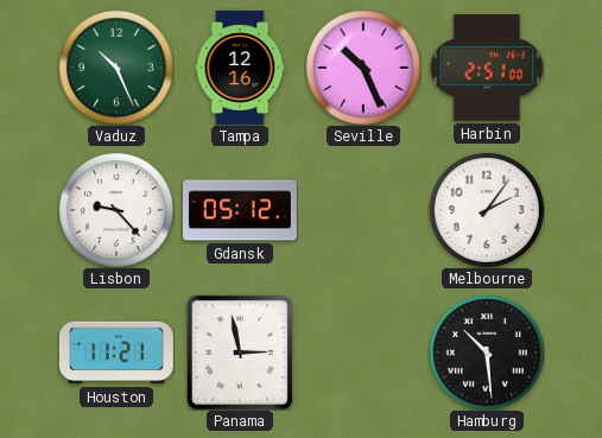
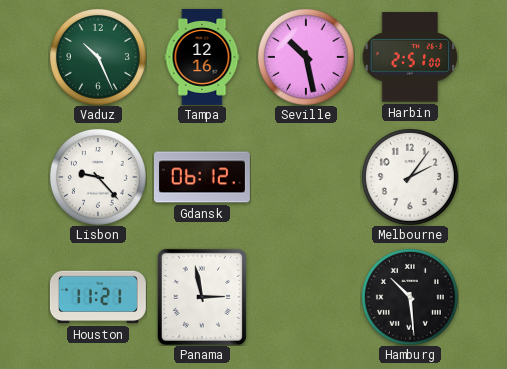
Seville: 10:26 -> 10:28
Gdansk: 05:12 -> 06:12
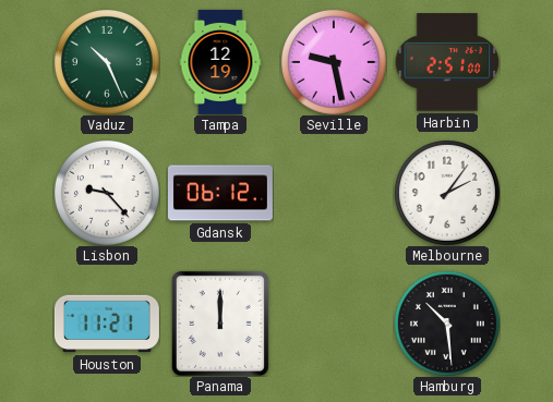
Tampa: 12:16 -> 12:19
Seville: 10:28 -> 9:28
Panama: 2:58 -> 12:00
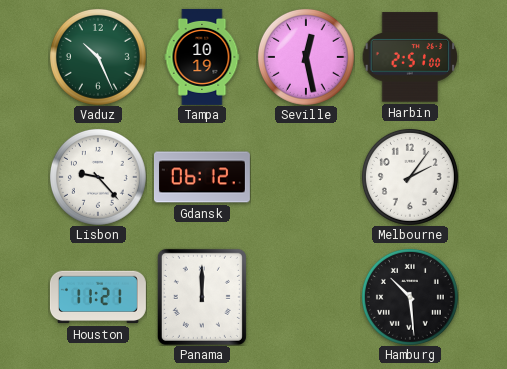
Tampa: 12:19 -> 10:19
Seville: 9:28 -> 12:28
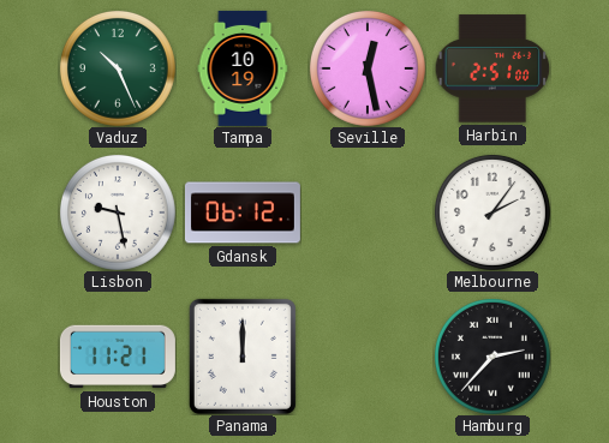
Lisbon: 9:23 -> 9:28
Hamburg: 10:29 -> 2:37
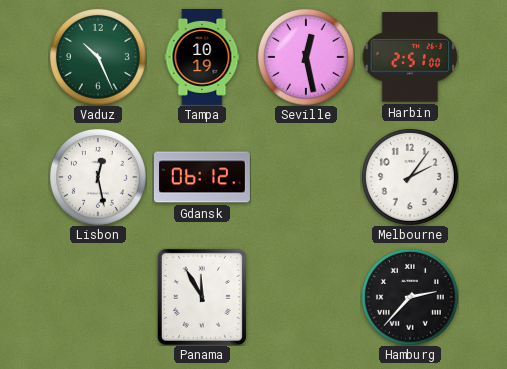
Lisbon: 9:28 -> 12:28
Houston: 11:21 -> none
Panama: 12:00 -> 11:55
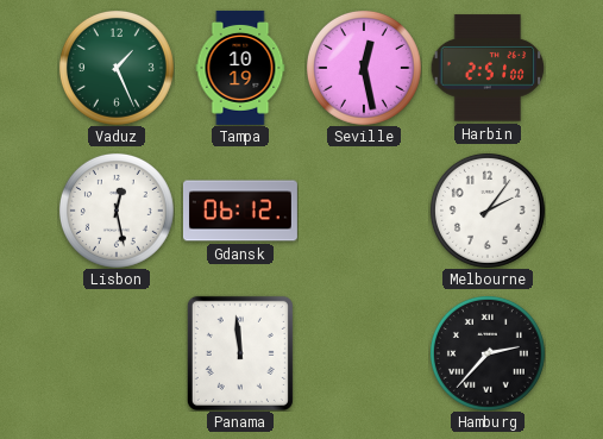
Vaduz: 10:26 -> 1:26
Panama: 11:55 -> 11:59
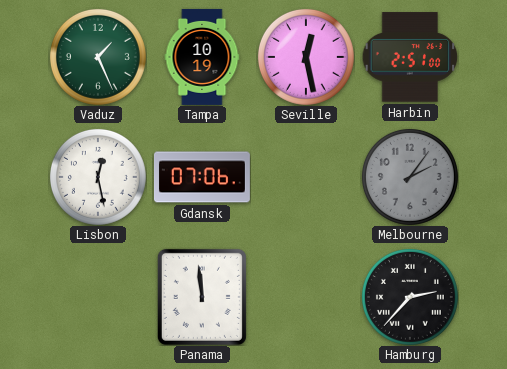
Gdansk: 06:12 -> 07:06
Melbourne dial: white -> grey
